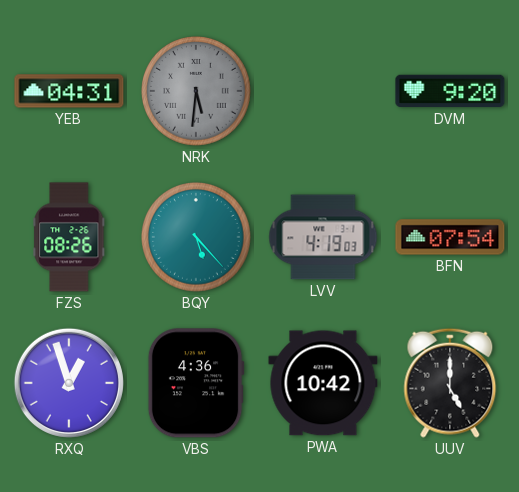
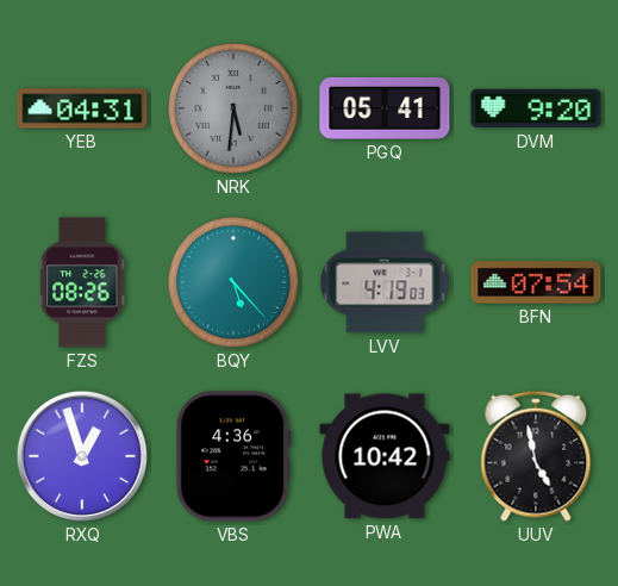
PGQ: none -> 05:41
UUV: 5:00 -> 4:58
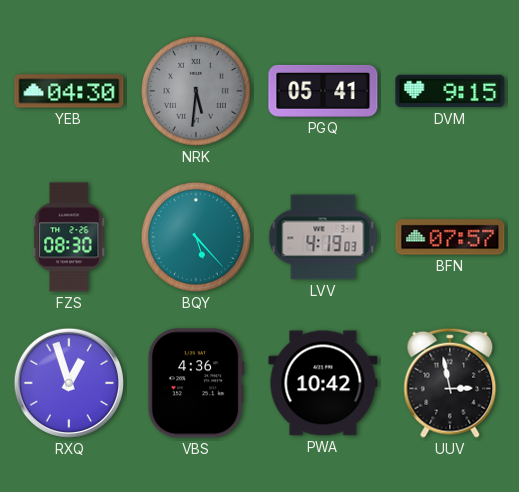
YEB: 04:31 -> 04:30
DVM: 9:20 -> 9:15
FZS: 08:26 -> 08:30
BFN: 07:54 -> 07:57
UUV: 4:58 -> 2:58
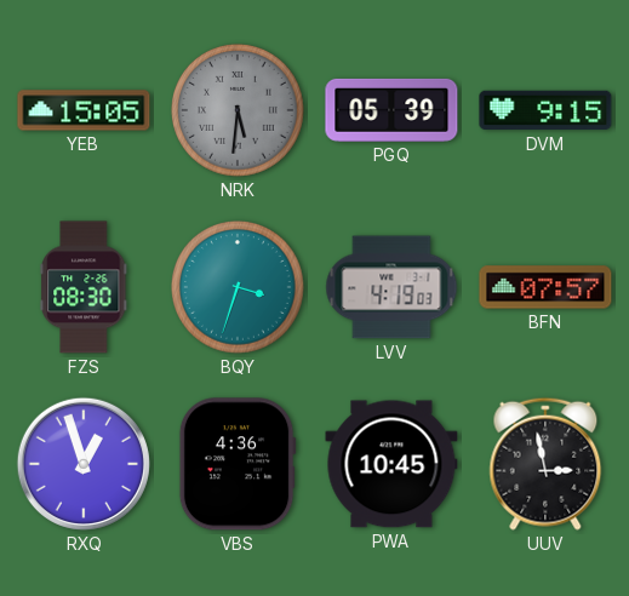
YEB: 04:30 -> 15:05
PGQ: 05:41 -> 05:39
BQY: 5:23 -> 3:33
PWA: 10:42 -> 10:45
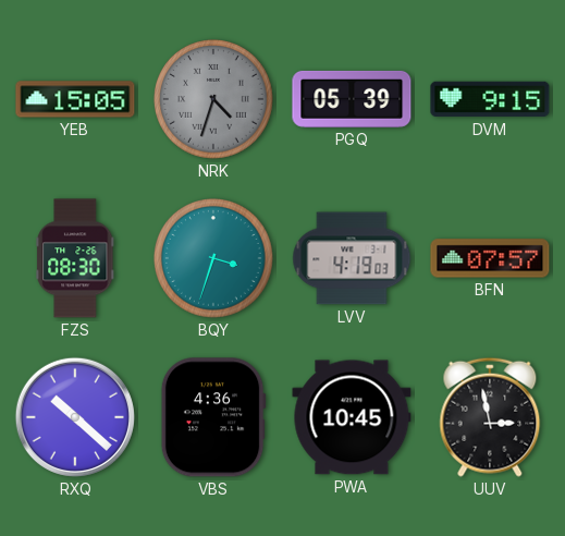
NRK: 5:31 -> 4:33
RXQ: 12:57 -> 10:22
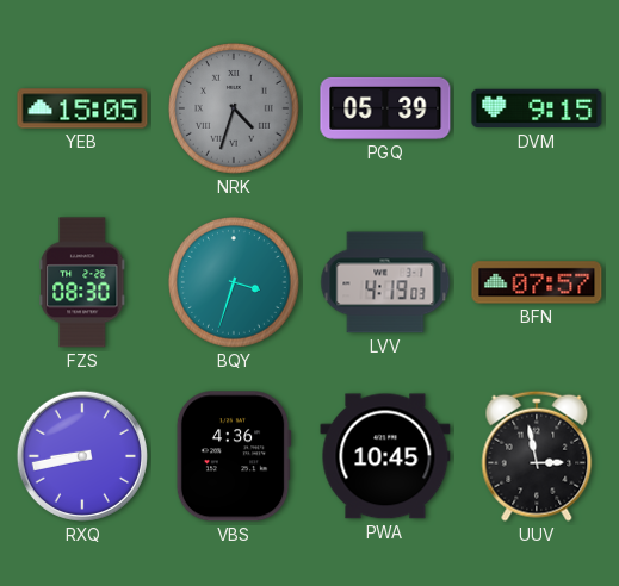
RXQ: 10:22 -> 8:43
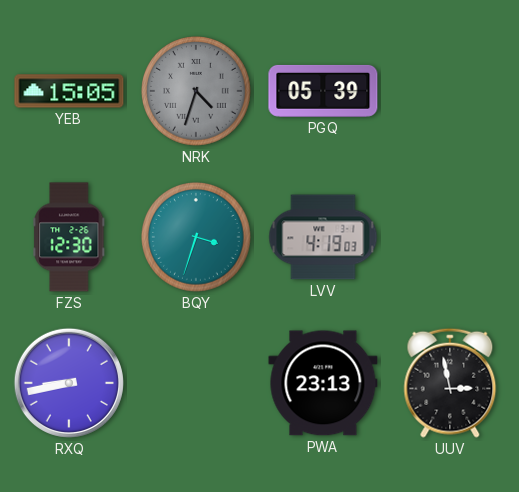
DVM: 9:15 -> none
FZS: 08:30 -> 12:30
BFN: 07:57 -> none
VBS: 4:36 -> none
PWA: 10:45 -> 23:13
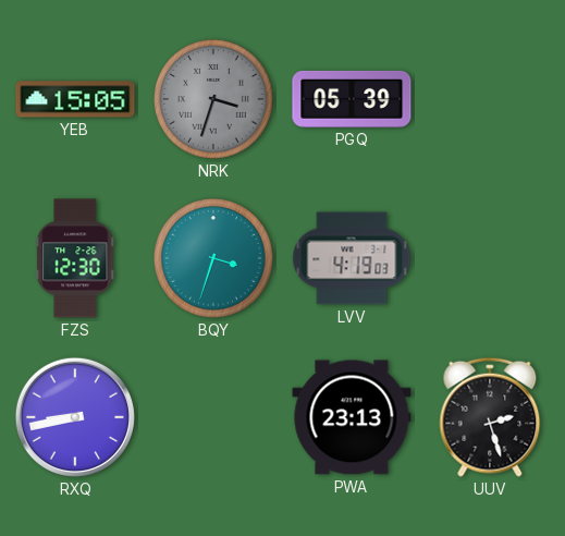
NRK: 4:33 -> 3:33
UUV: 2:58 -> 2:27
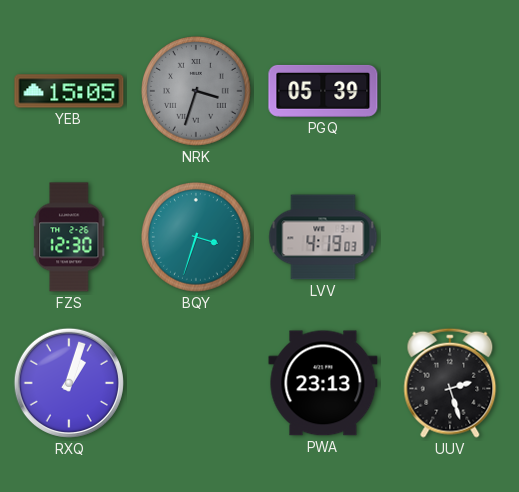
RXQ: 8:43 -> 1:03
